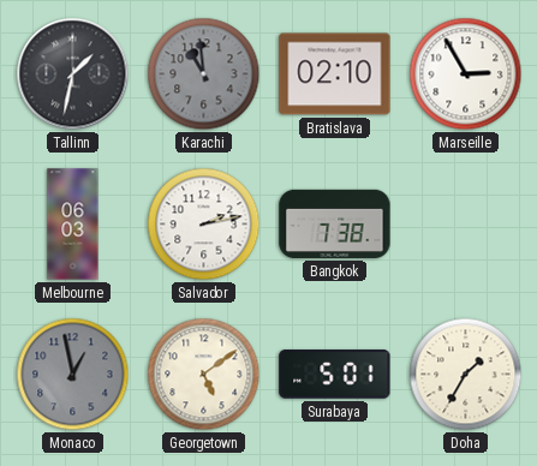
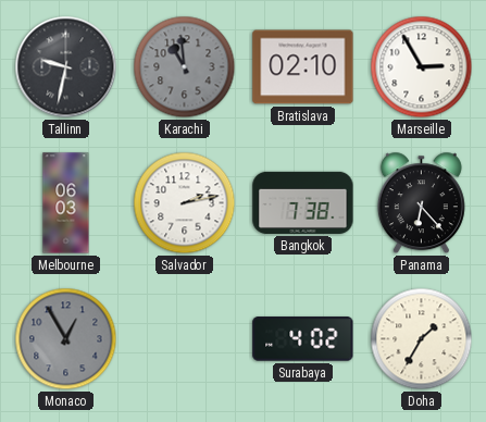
Tallinn: 1:32 -> 9:32
Panama: none -> 6:23
Monaco: 12:58 -> 12:55
Georgetown: 5:09 -> none
Surabaya: 5:01 -> 4:02
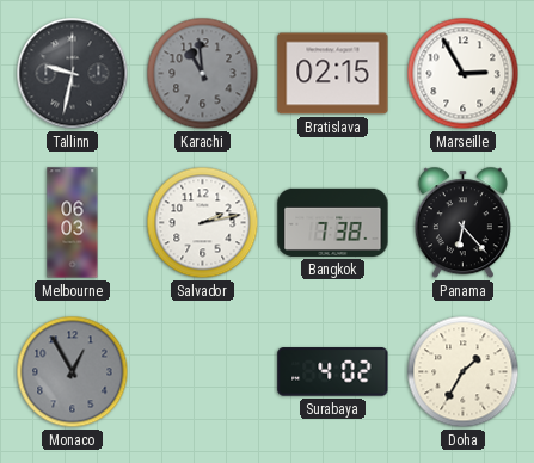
Bratislava: 02:10 -> 02:15
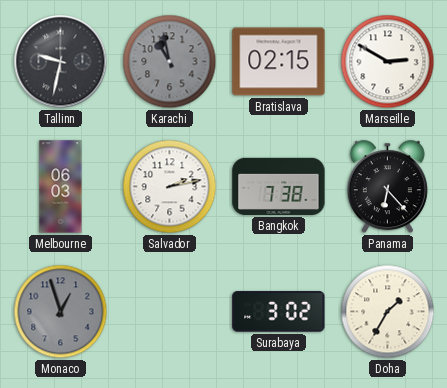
Karachi: 10:59 -> 10:58
Marseille: 2:55 -> 2:50
Monaco: 12:55 -> 12:57
Surabaya: 4:02 -> 3:02
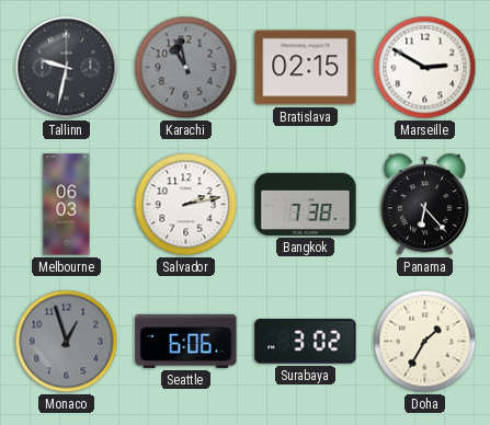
Seattle: none -> 6:06
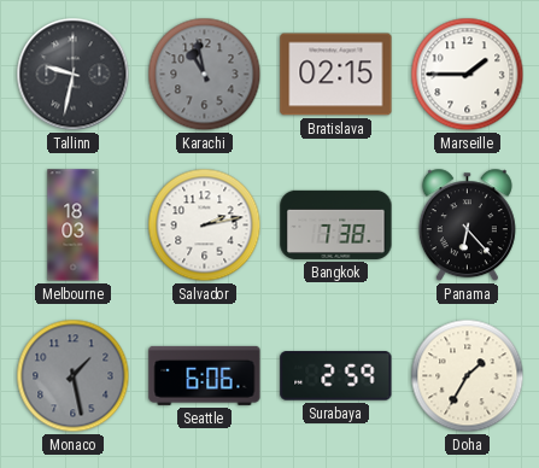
Marseille: 2:50 -> 1:45
Melbourne: 06:03 -> 18:03
Monaco: 12:57 -> 1:28
Surabaya: 3:02 -> 2:59
